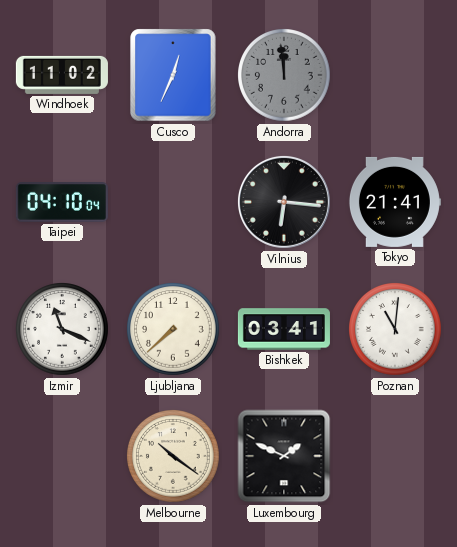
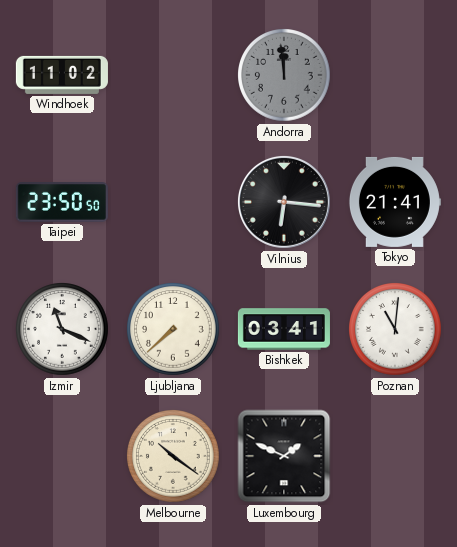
Cusco: 12:34 -> none
Taipei: 04:10 -> 23:50
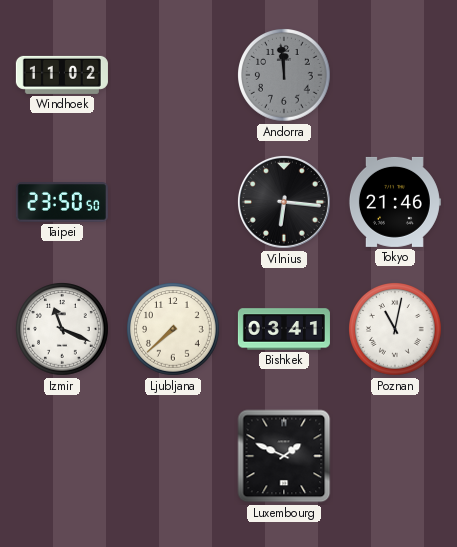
Tokyo: 21:41 -> 21:46
Poznan: 11:01 -> 11:02
Melbourne: 10:21 -> none
